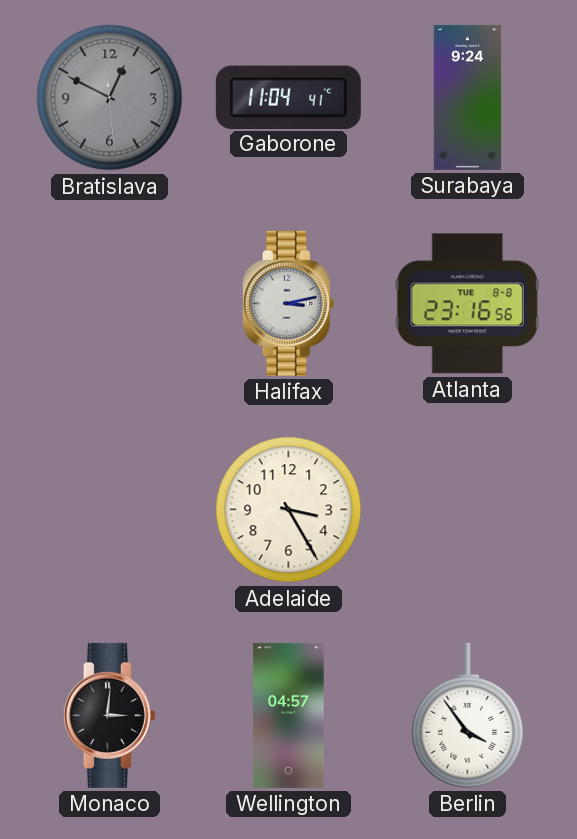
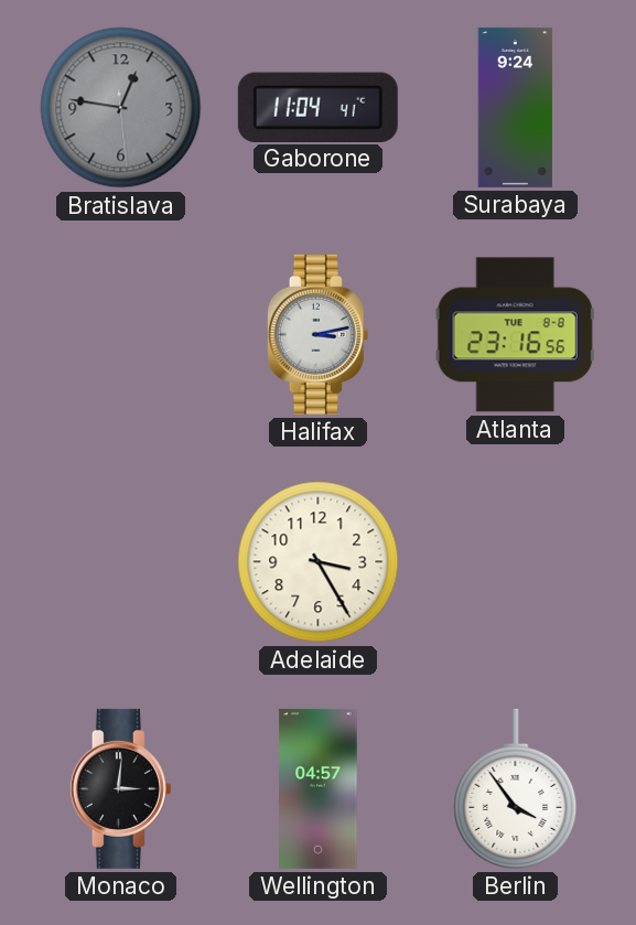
Bratislava: 12:49 -> 12:46
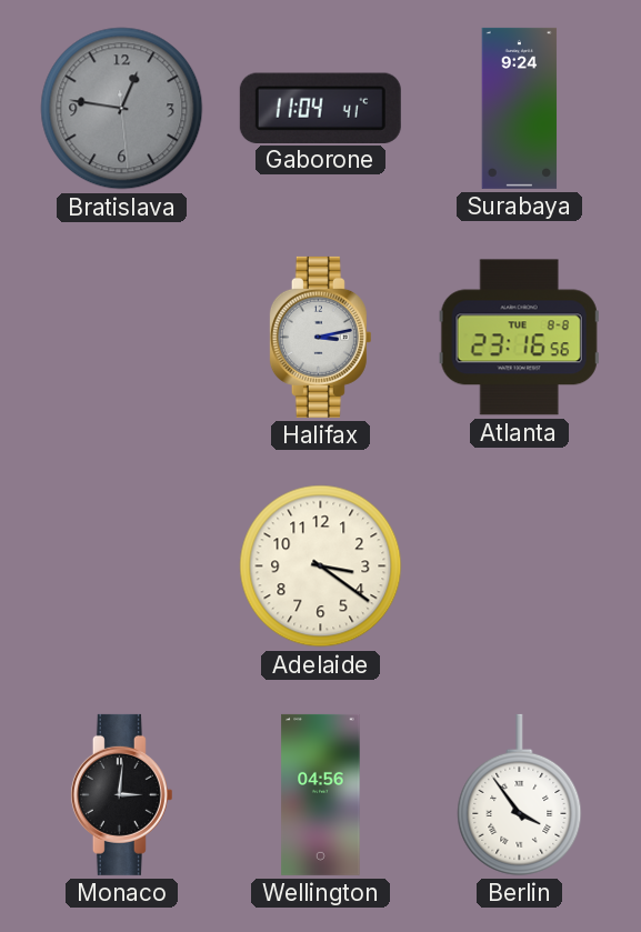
Adelaide: 3:25 -> 3:21
Wellington: 04:57 -> 04:56
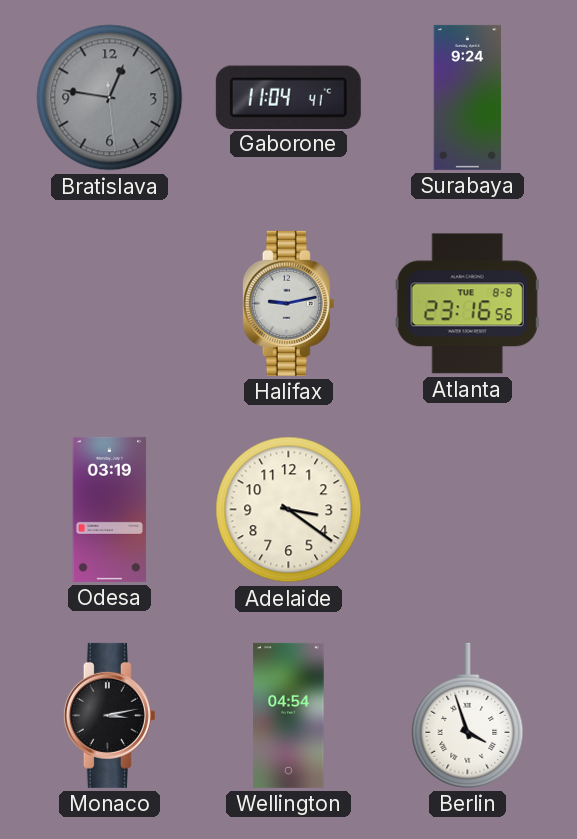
Halifax: 3:13 -> 9:13
Odesa: none -> 03:19
Monaco: 3:01 -> 3:13
Wellington: 04:56 -> 04:54
Berlin: 3:54 -> 3:57
